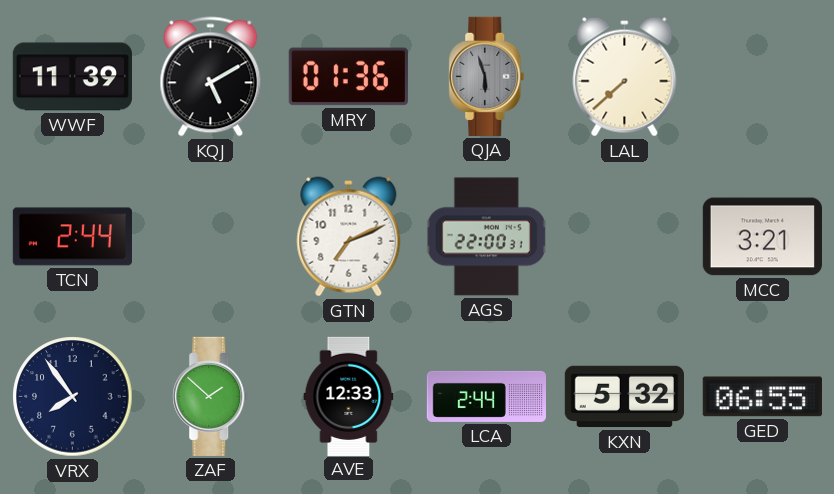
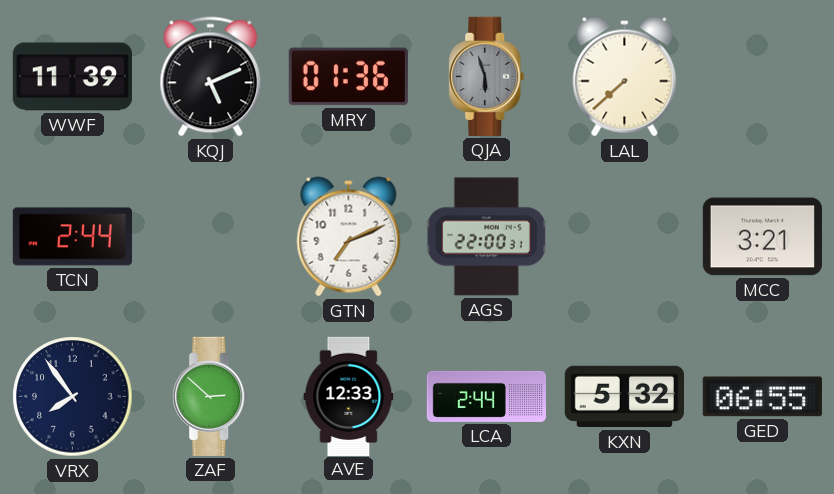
KQJ: 5:10 -> 5:11
ZAF: 1:52 -> 2:52
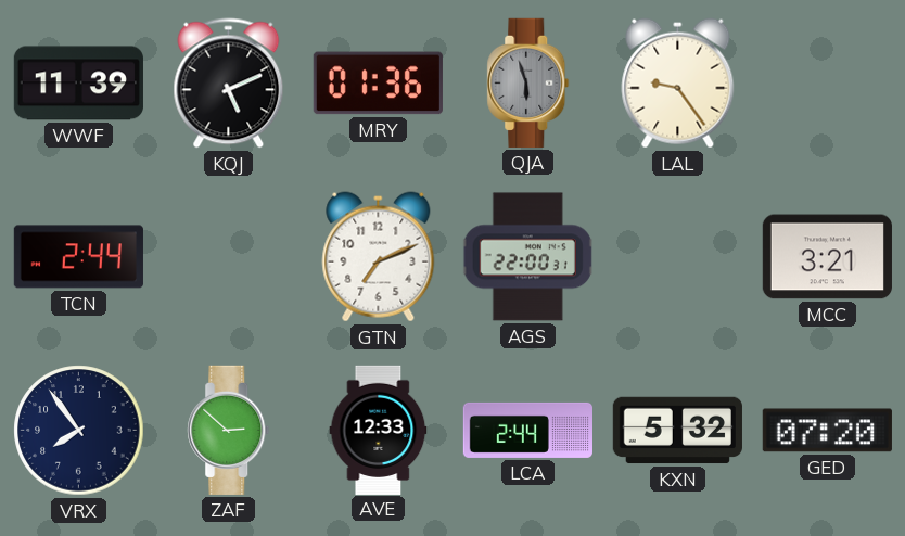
LAL: 7:38 -> 9:24
GED: 06:55 -> 07:20
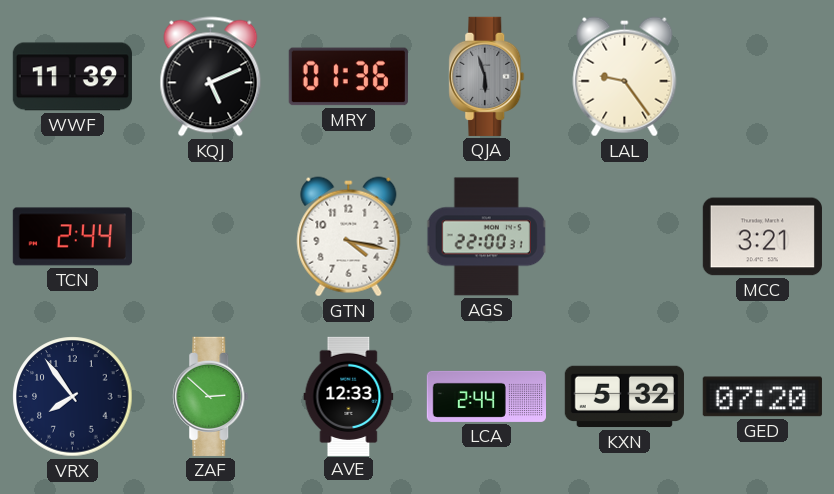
GTN: 7:11 -> 4:17
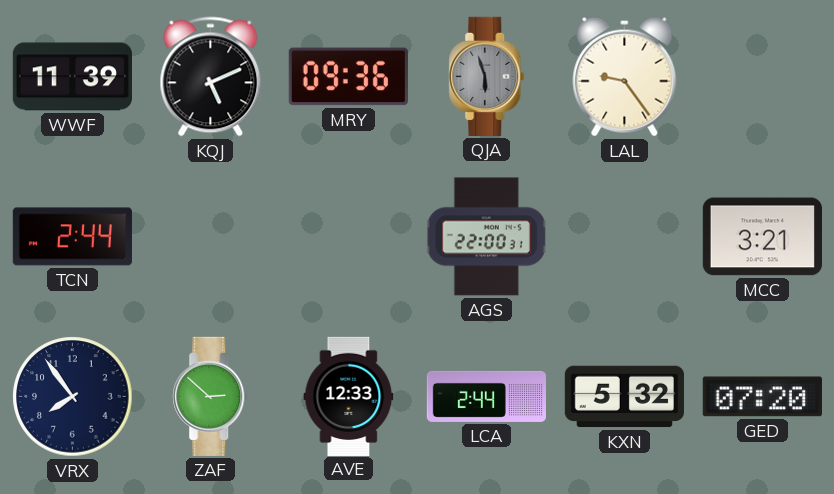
MRY: 01:36 -> 09:36
GTN: 4:17 -> none
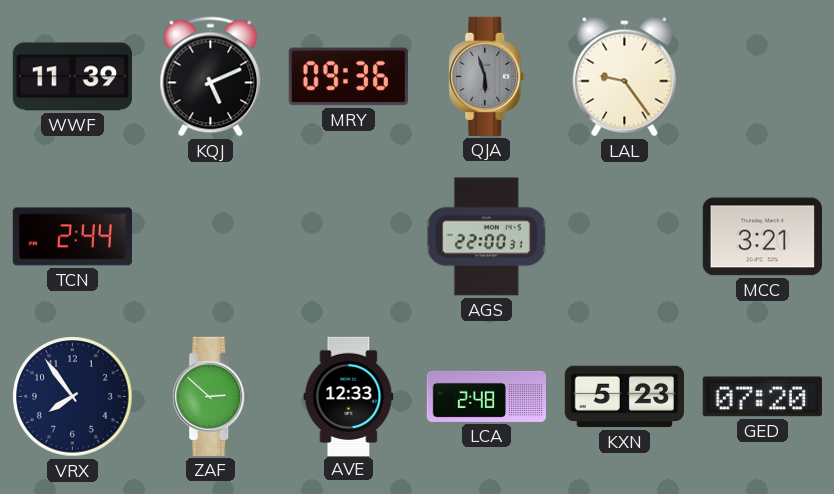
LCA: 2:44 -> 2:48
KXN: 5:32 -> 5:23
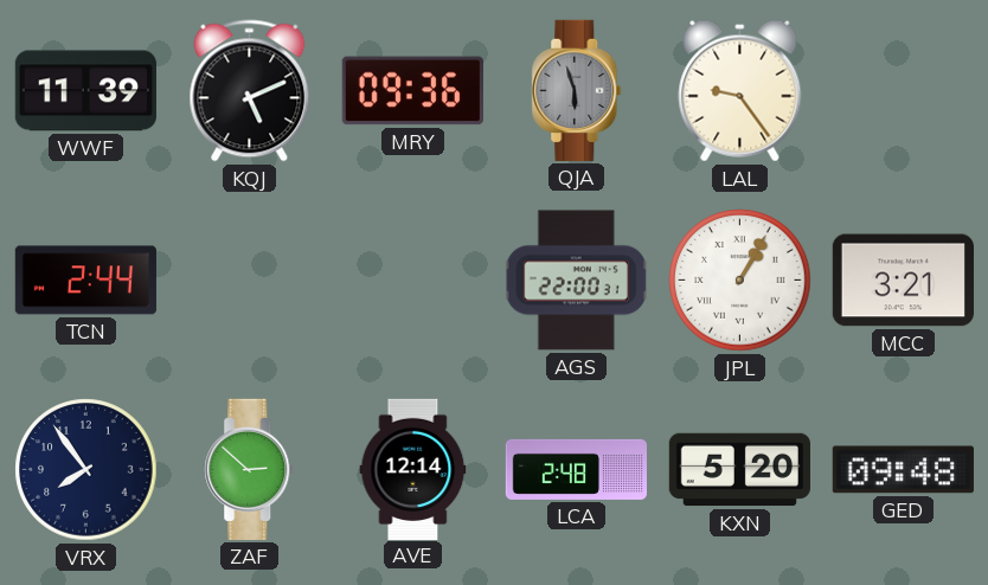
JPL: none -> 1:05
AVE: 12:33 -> 12:14
KXN: 5:23 -> 5:20
GED: 07:20 -> 09:48
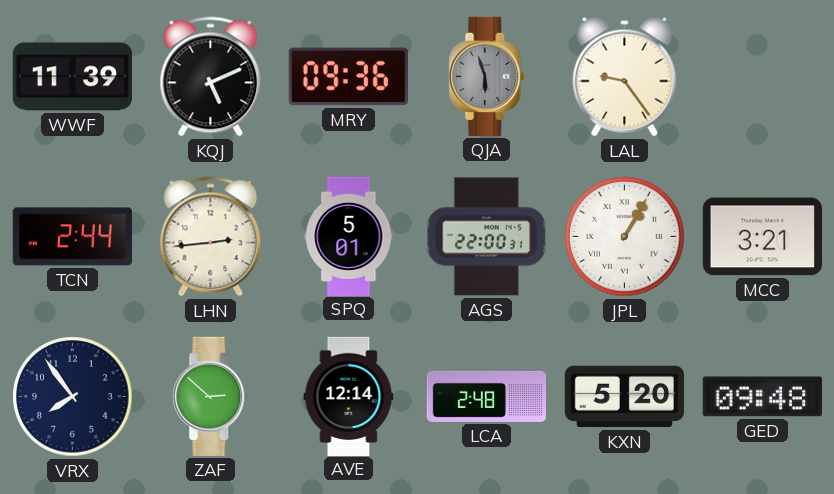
LHN: none -> 2:44
SPQ: none -> 5:01
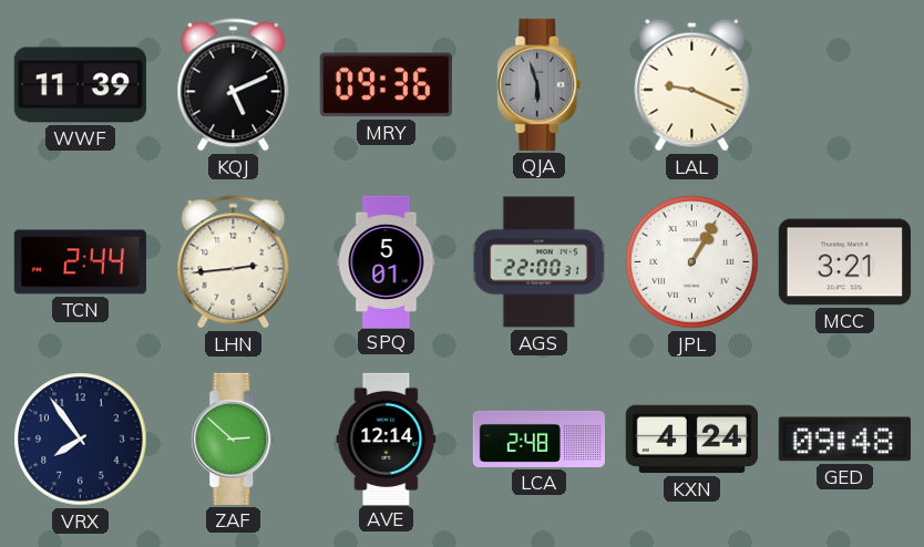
LAL: 9:24 -> 9:19
KXN: 5:20 -> 4:24
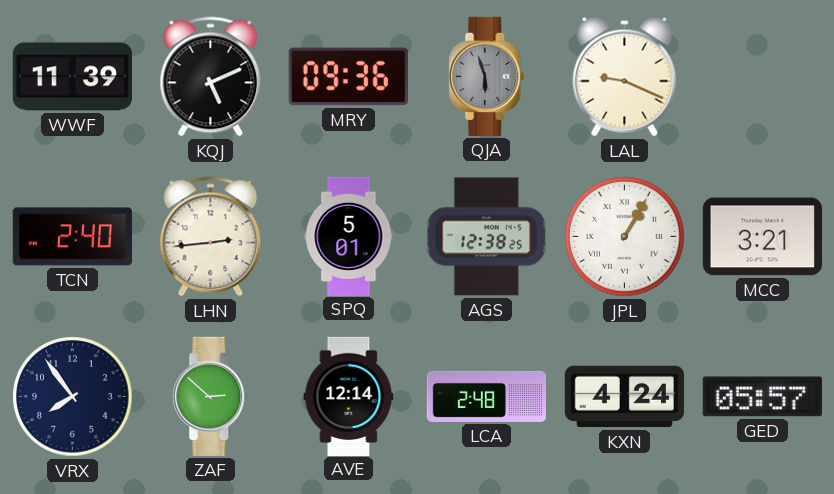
TCN: 2:44 -> 2:40
AGS: 22:00 -> 12:38
GED: 09:48 -> 05:57
